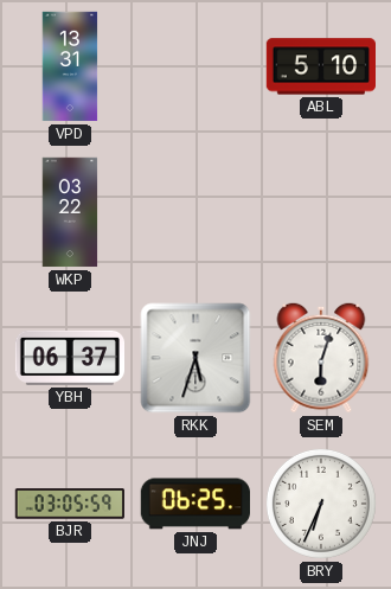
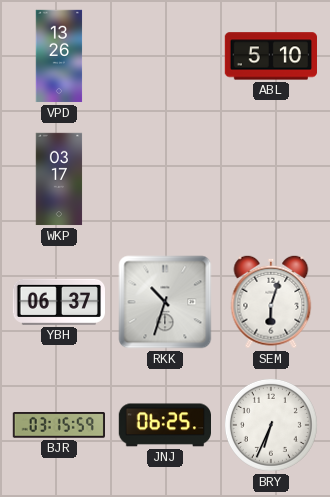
VPD: 13:31 -> 13:26
WKP: 03:22 -> 03:17
RKK: 5:33 -> 10:33
BJR: 03:05 -> 03:15
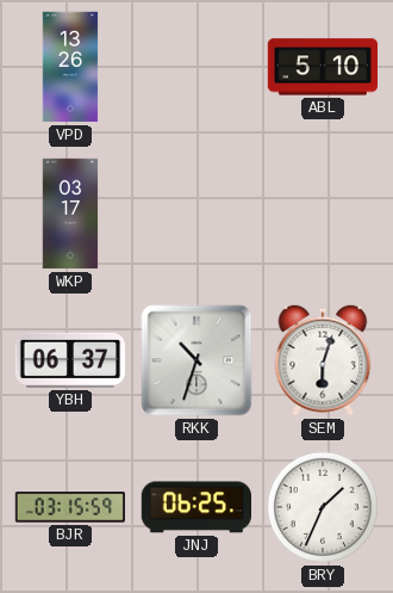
BRY: 6:34 -> 1:34
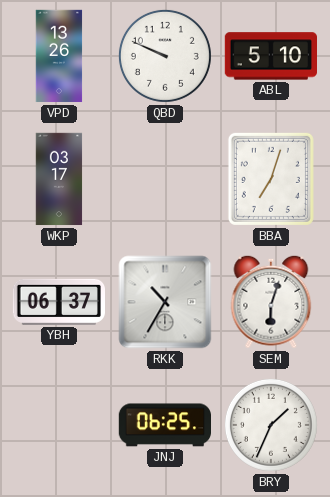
QBD: none -> 9:49
BBA: none -> 7:03
RKK: 10:33 -> 10:35
BJR: 03:15 -> none
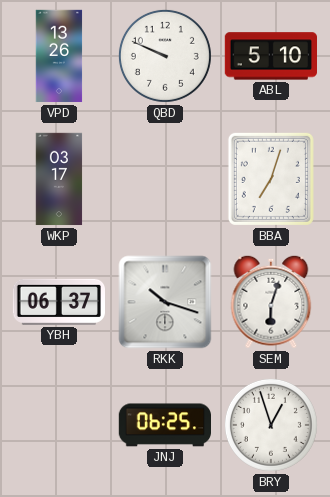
RKK: 10:35 -> 10:18
BRY: 1:34 -> 12:57
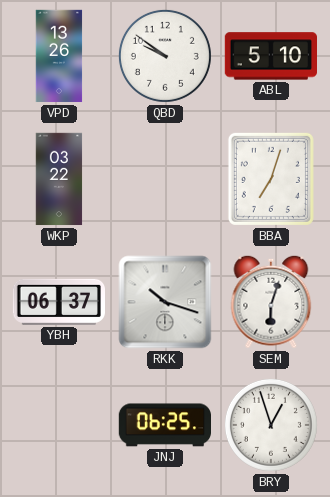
QBD: 9:49 -> 9:51
WKP: 03:17 -> 03:22
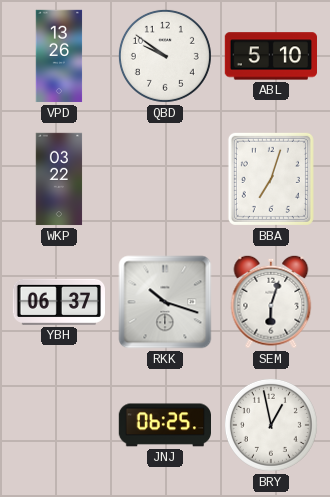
BRY: 12:57 -> 12:58
